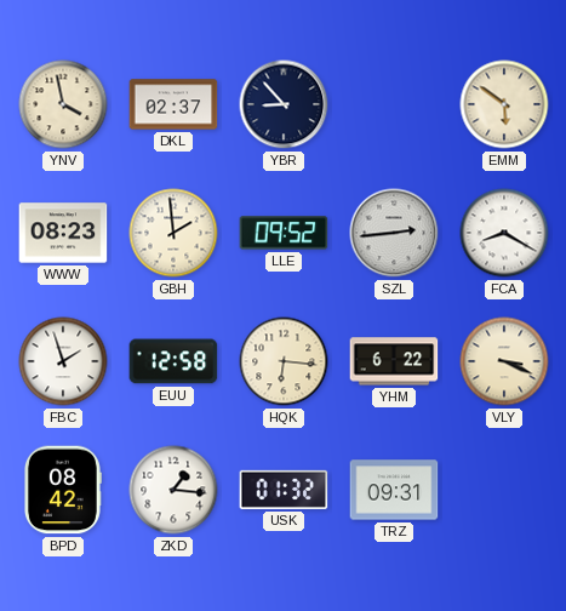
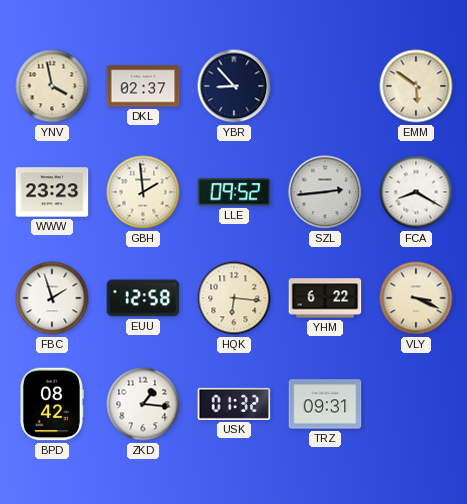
WWW: 08:23 -> 23:23
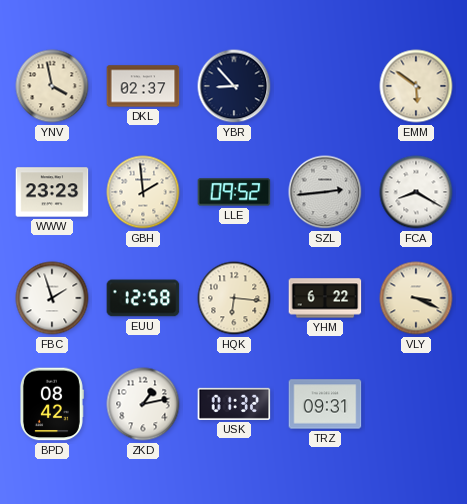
ZKD: 1:16 -> 1:13
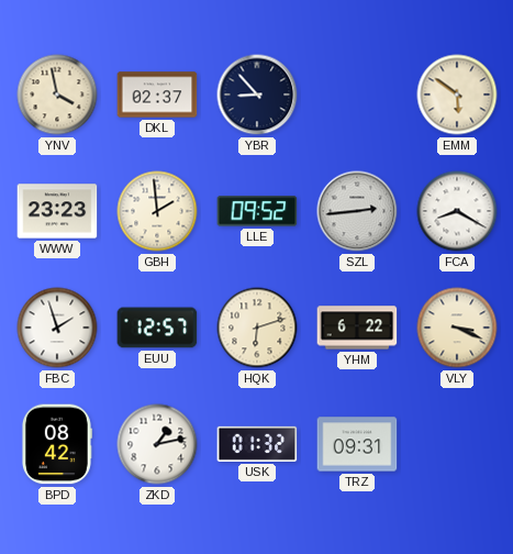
EUU: 12:58 -> 12:57
HQK: 6:16 -> 6:12
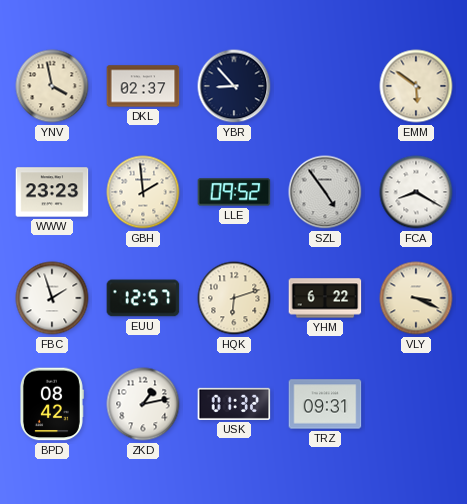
SZL: 2:44 -> 4:54
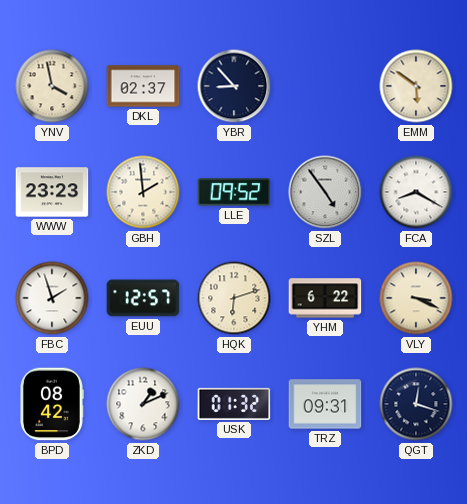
ZKD: 1:13 -> 1:11
QGT: none -> 12:18
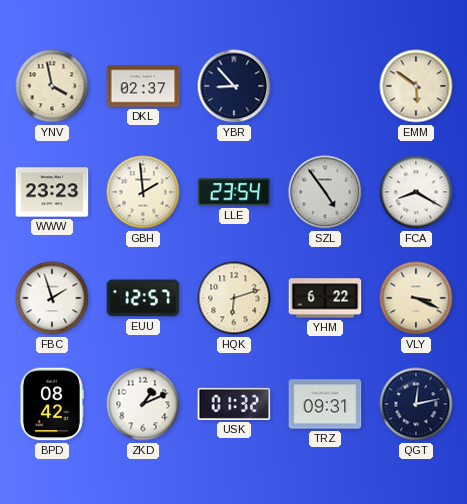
LLE: 09:52 -> 23:54
QGT: 12:18 -> 12:13
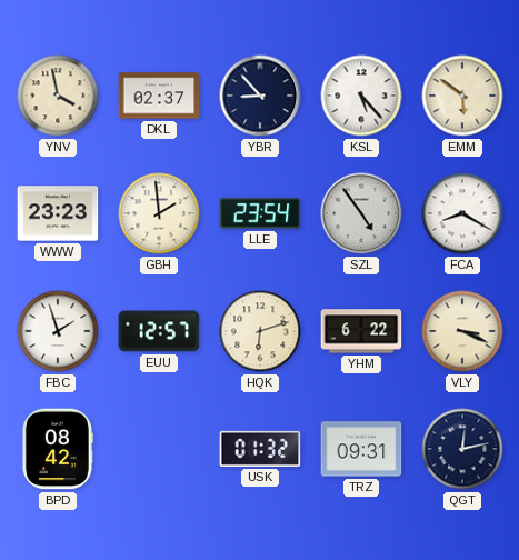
KSL: none -> 5:23
ZKD: 1:11 -> none
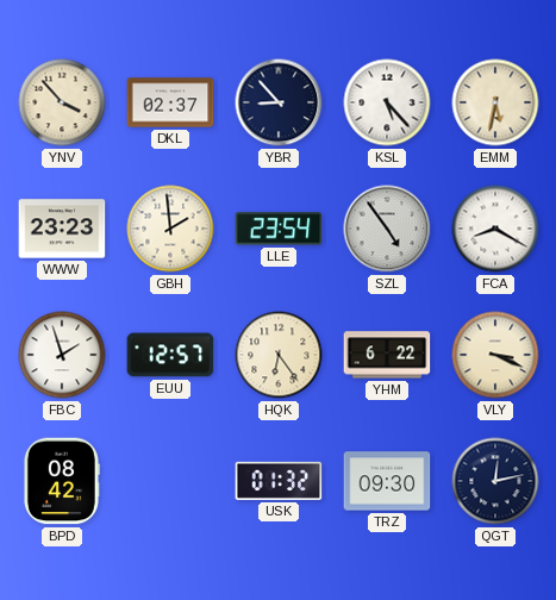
YNV: 3:58 -> 3:53
EMM: 5:51 -> 5:32
HQK: 6:12 -> 6:24
TRZ: 09:31 -> 09:30
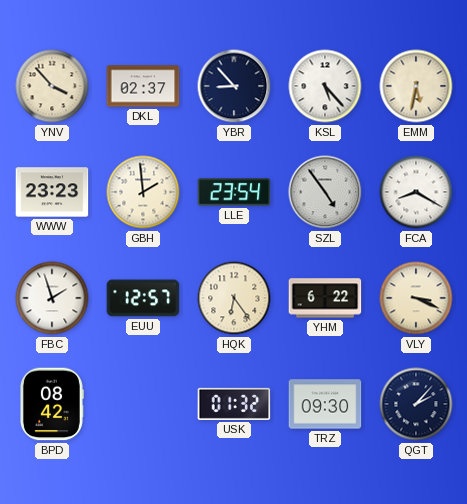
QGT: 12:13 -> 2:07
